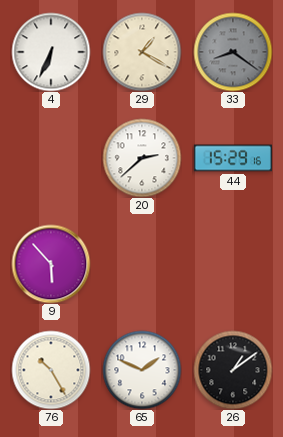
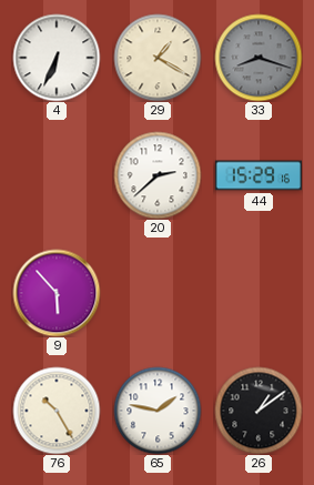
33: 8:21 -> 8:18
65: 1:49 -> 1:47
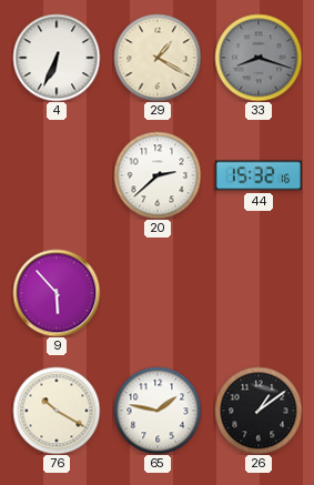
44: 15:29 -> 15:32
76: 10:25 -> 10:20
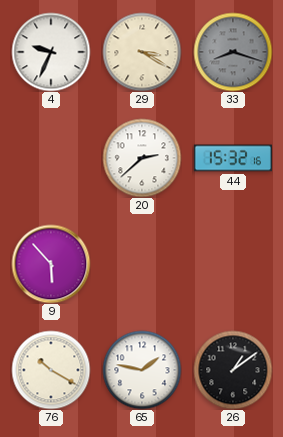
4: 6:34 -> 9:34
29: 1:20 -> 3:20
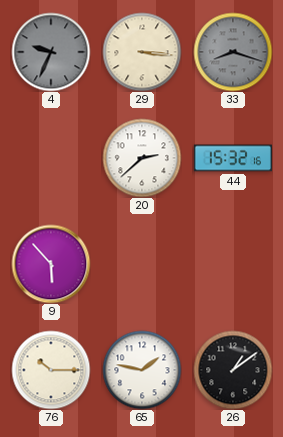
4 dial: white -> grey
29: 3:20 -> 3:16
76: 10:20 -> 10:15
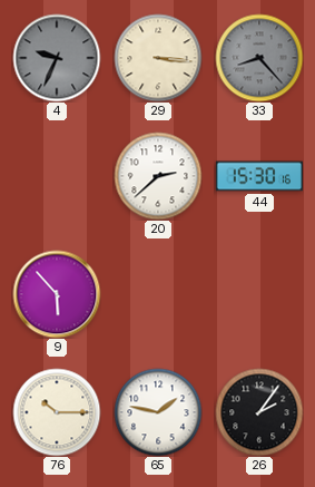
33: 8:18 -> 8:23
44: 15:32 -> 15:30
26: 1:09 -> 2:06
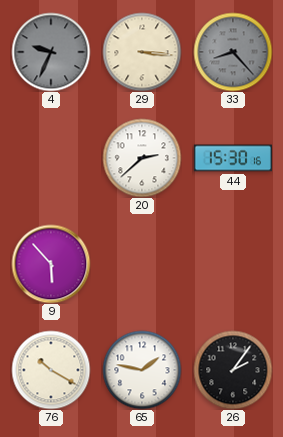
76: 10:15 -> 10:20
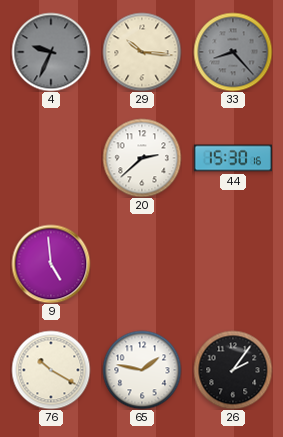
29: 3:16 -> 10:16
9: 5:53 -> 4:59
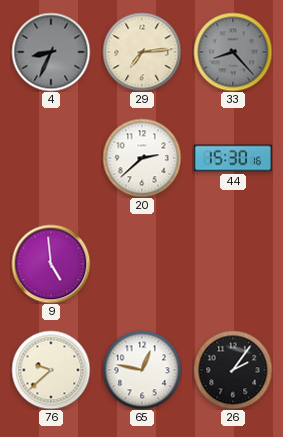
4: 9:34 -> 8:34
29: 10:16 -> 7:14
76: 10:20 -> 9:38
65: 1:47 -> 12:47
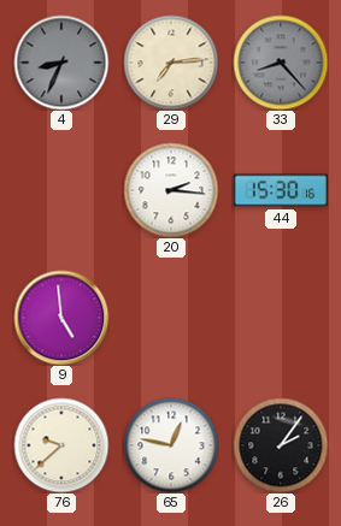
20: 2:38 -> 2:16
